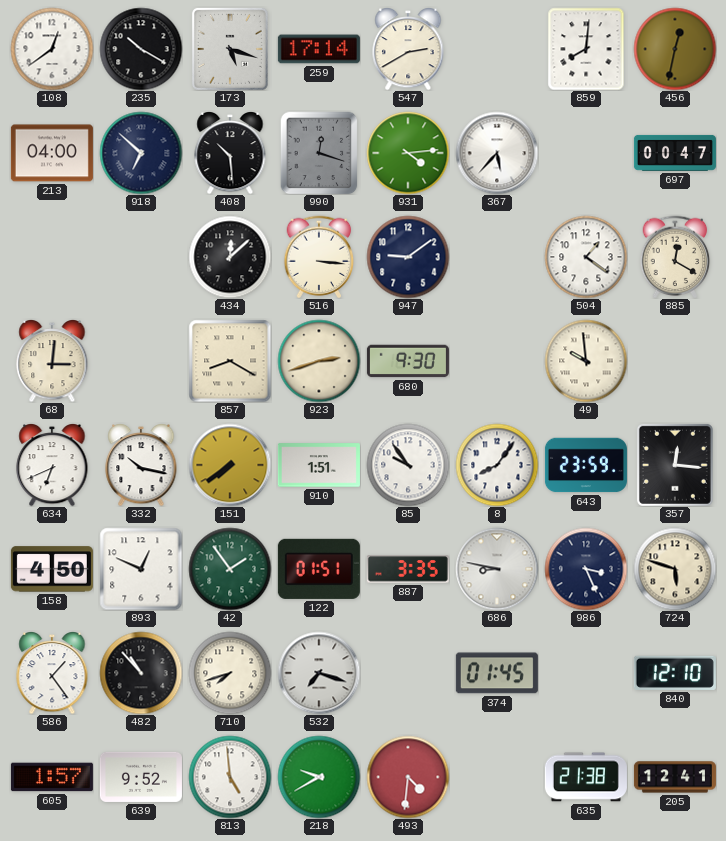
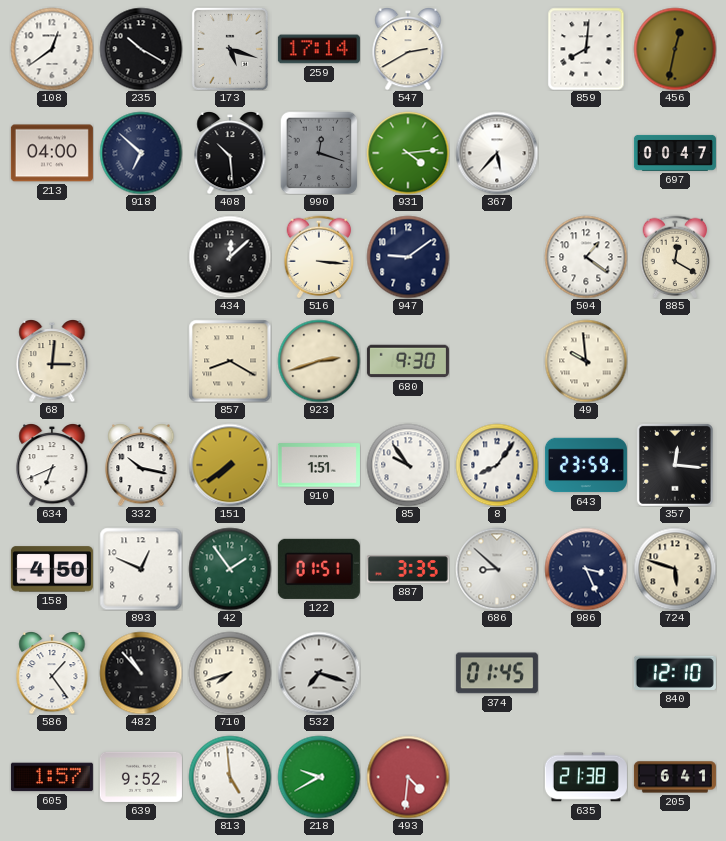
686: 8:47 -> 8:52
205: 12:41 -> 6:41
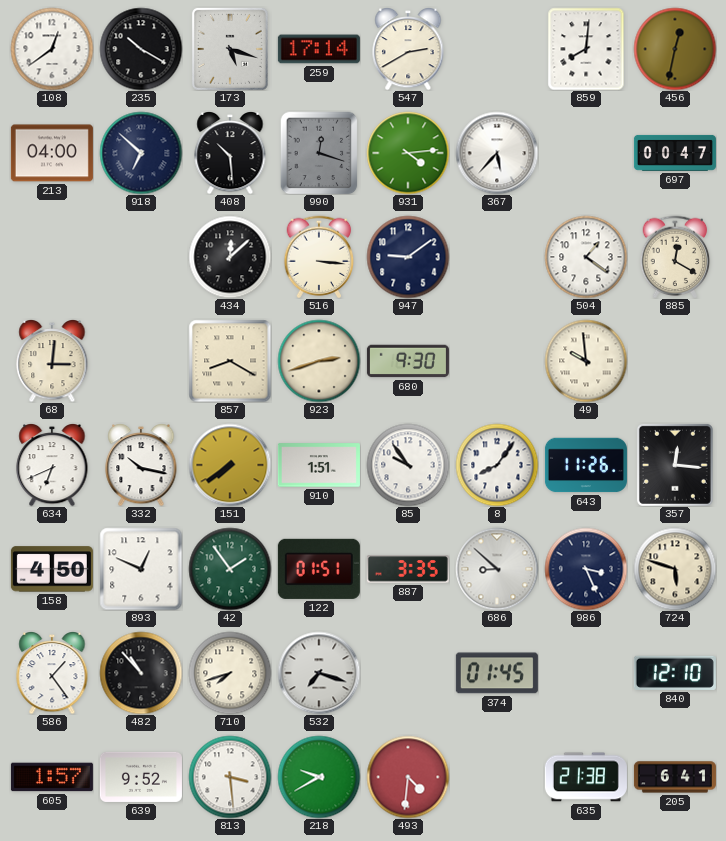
643: 23:59 -> 11:26
813: 4:59 -> 3:29
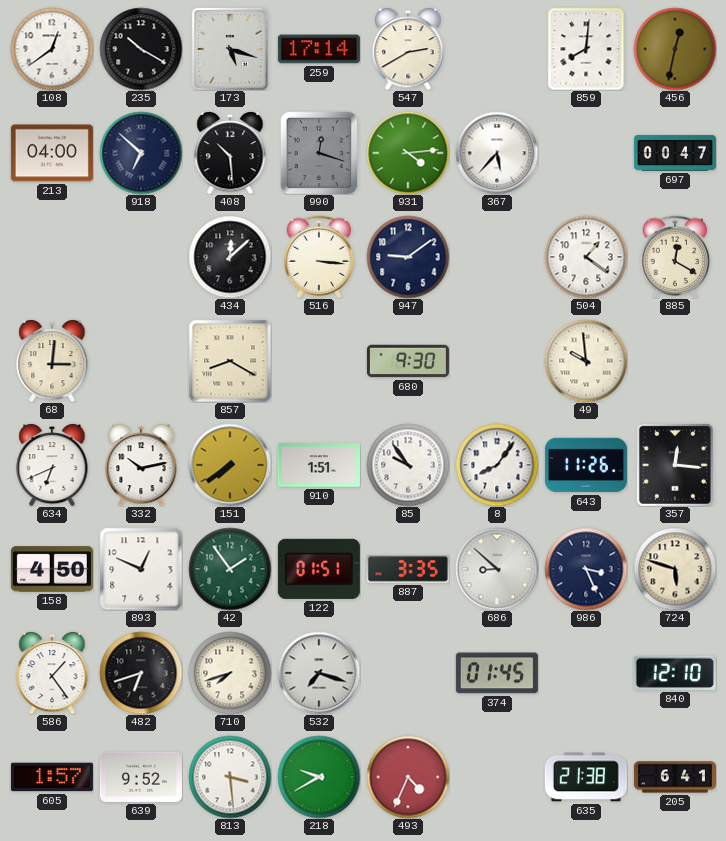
923: 2:42 -> none
332: 10:17 -> 10:13
482: 10:53 -> 6:42
493: 4:31 -> 4:34
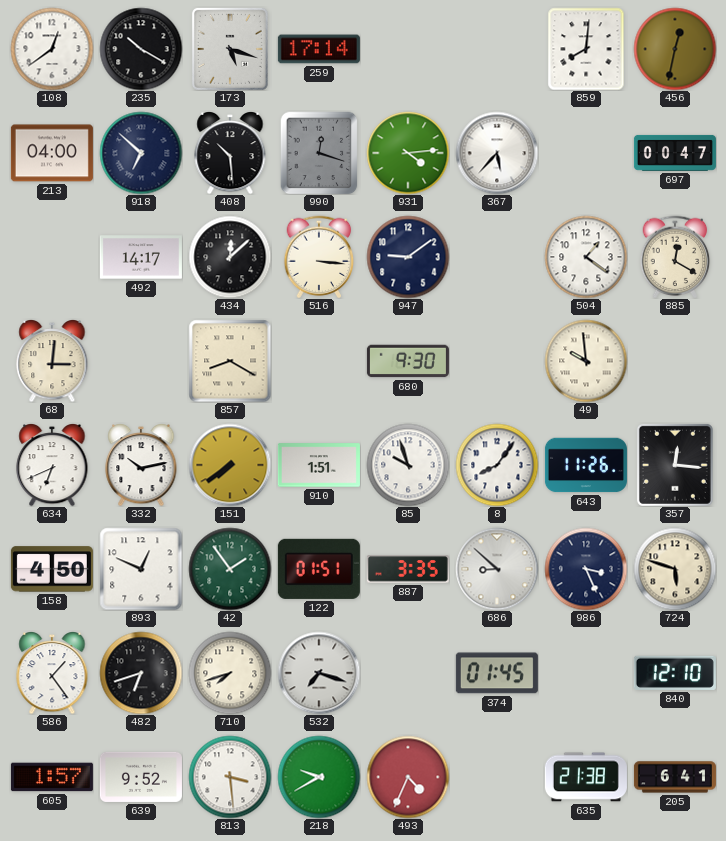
547: 2:40 -> none
492: none -> 14:17
85: 9:54 -> 9:57
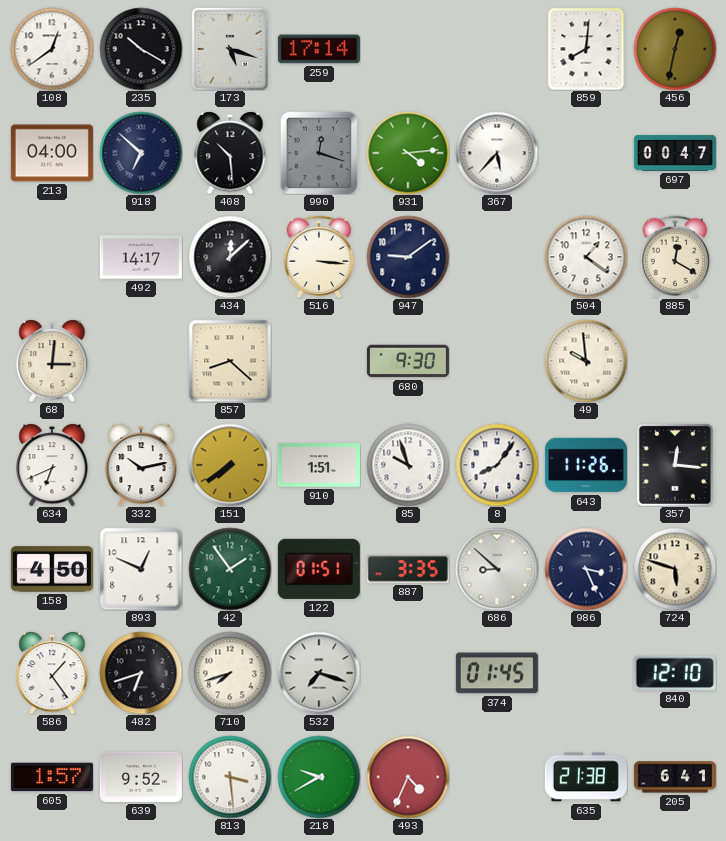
857: 8:20 -> 8:22
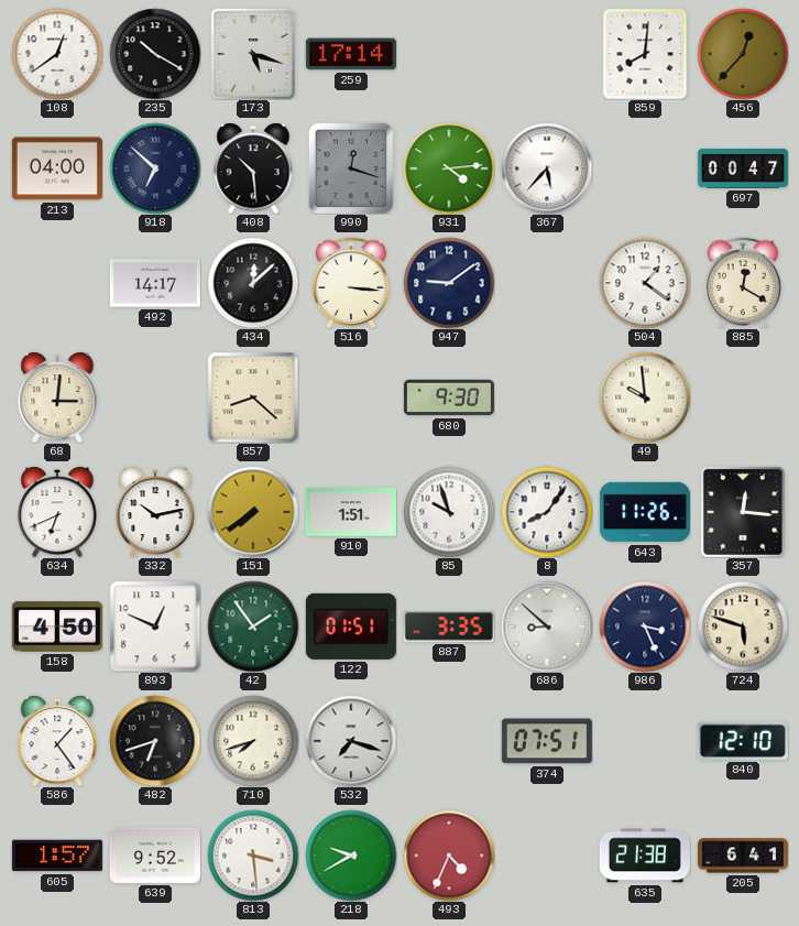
456: 12:32 -> 12:37
374: 01:45 -> 07:51
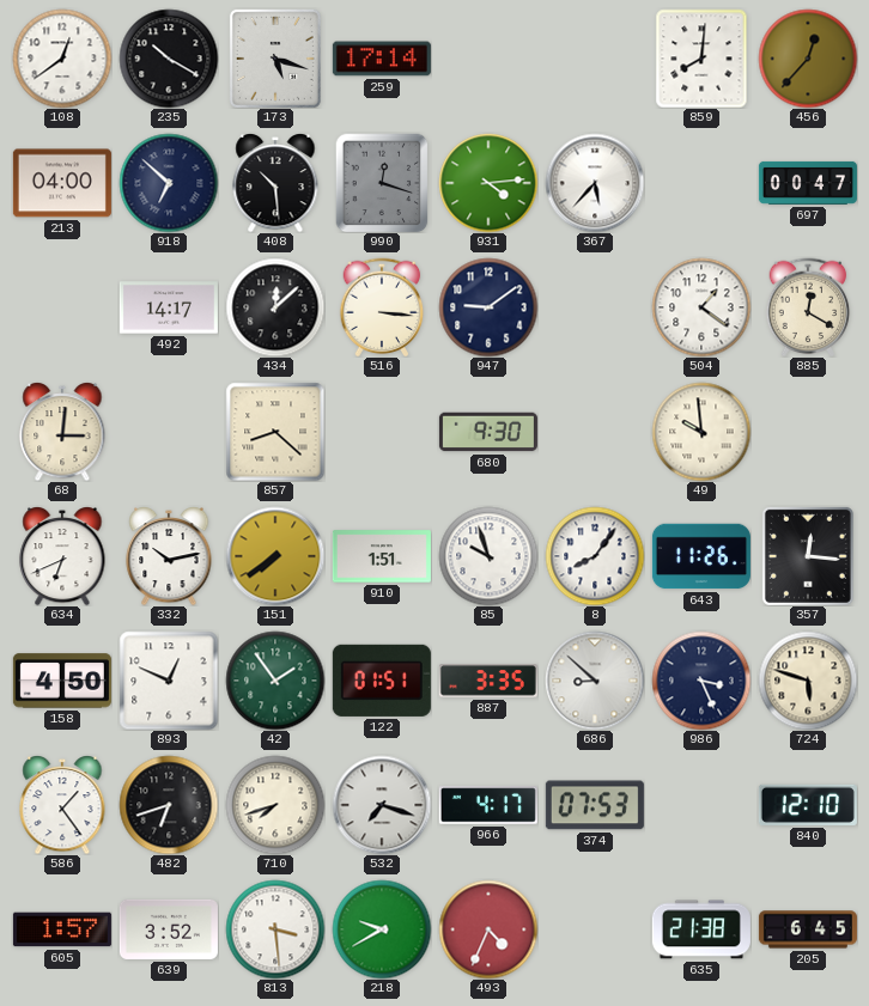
966: none -> 4:17
374: 07:51 -> 07:53
639: 9:52 -> 3:52
205: 6:41 -> 6:45
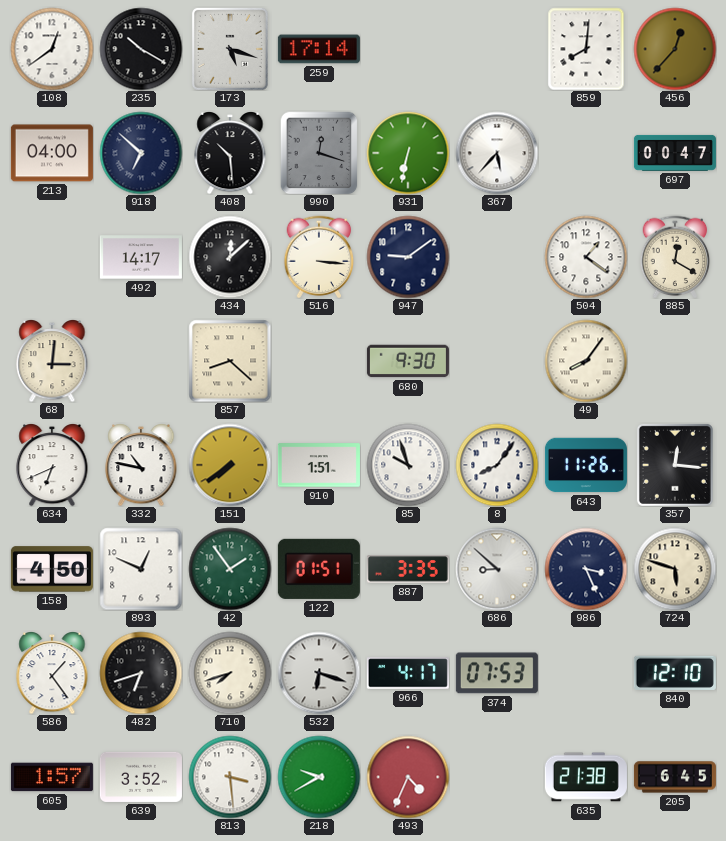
931: 4:14 -> 6:32
49: 9:59 -> 8:06
332: 10:13 -> 10:47
532: 7:18 -> 6:18
